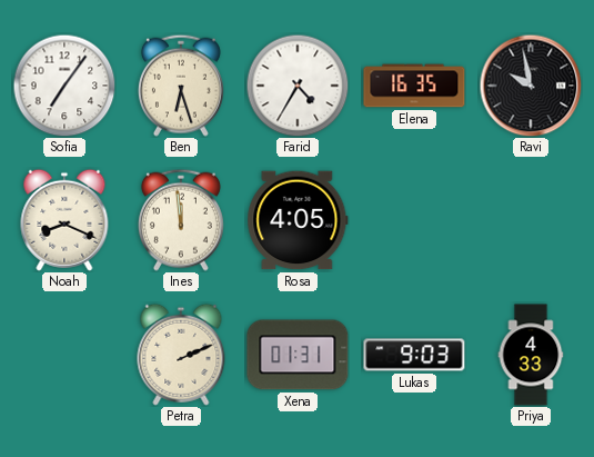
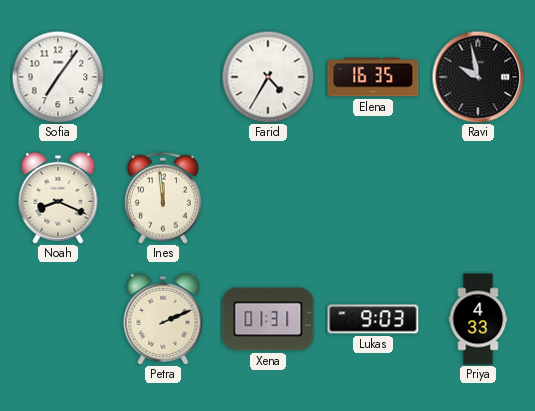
Ben: 6:27 -> none
Rosa: 4:05 -> none
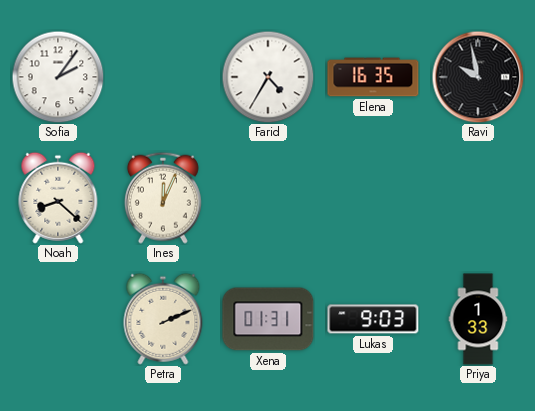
Sofia: 7:06 -> 2:06
Noah: 8:19 -> 8:22
Ines: 11:59 -> 12:04
Priya: 4:33 -> 1:33
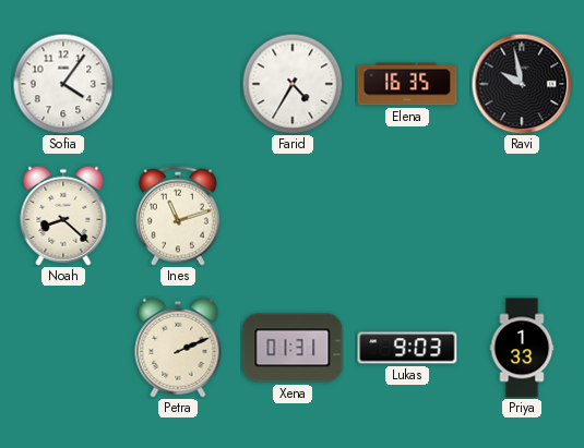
Sofia: 2:06 -> 4:06
Ines: 12:04 -> 11:12
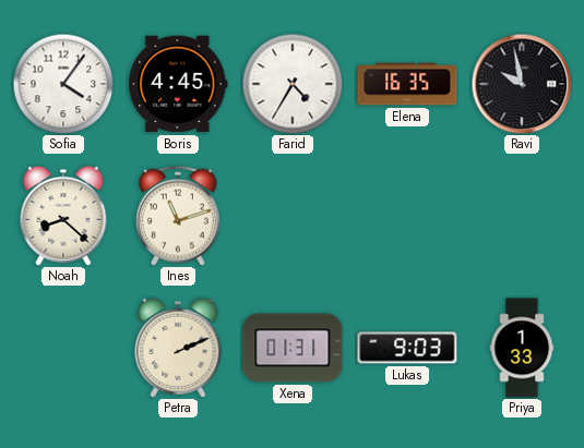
Boris: none -> 4:45
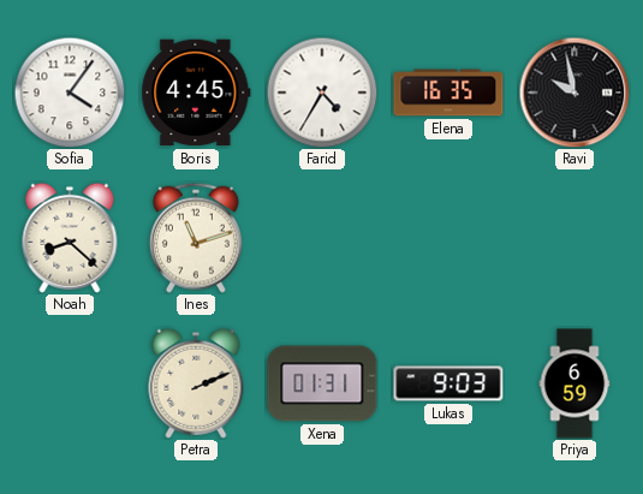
Priya: 1:33 -> 6:59
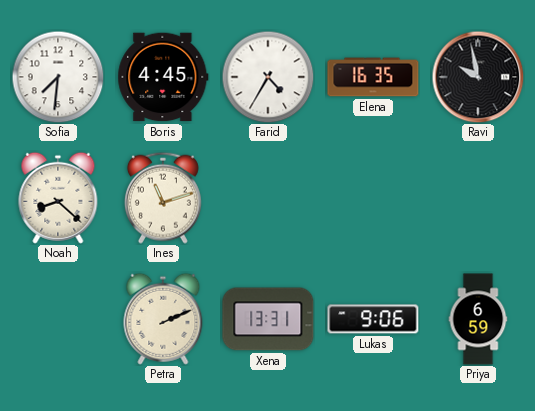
Sofia: 4:06 -> 7:31
Xena: 01:31 -> 13:31
Lukas: 9:03 -> 9:06
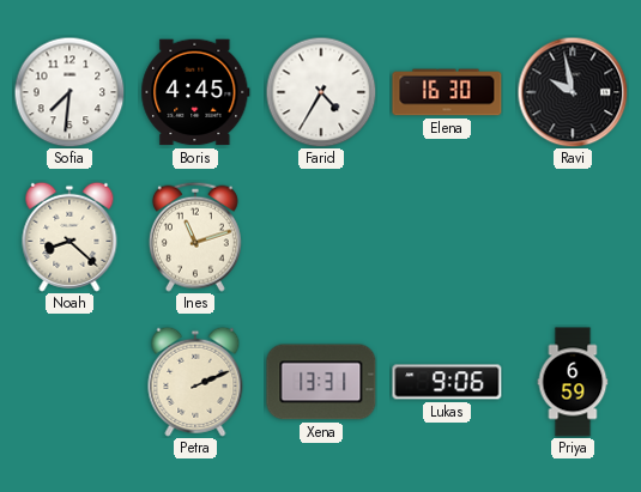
Elena: 16:35 -> 16:30
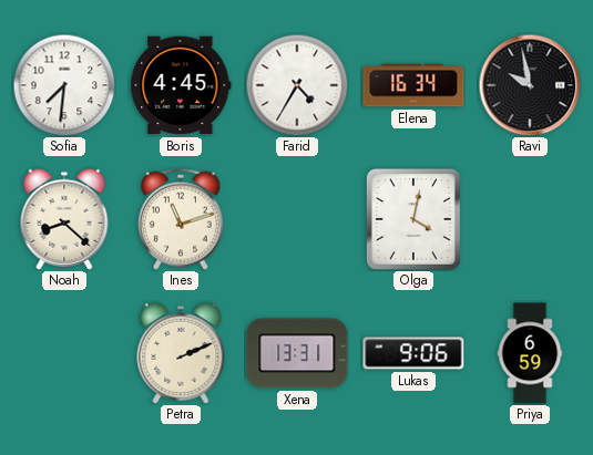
Elena: 16:30 -> 16:34
Olga: none -> 4:02
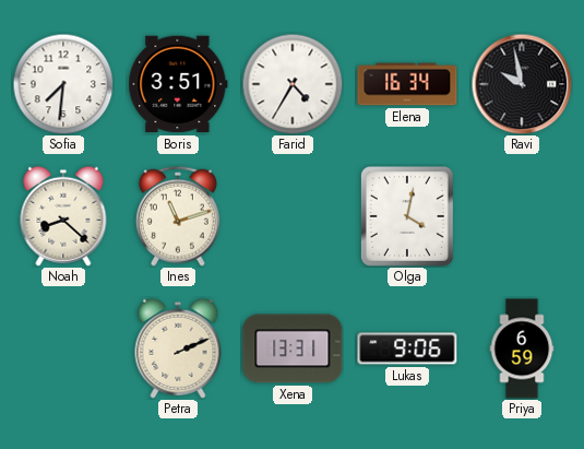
Boris: 4:45 -> 3:51
